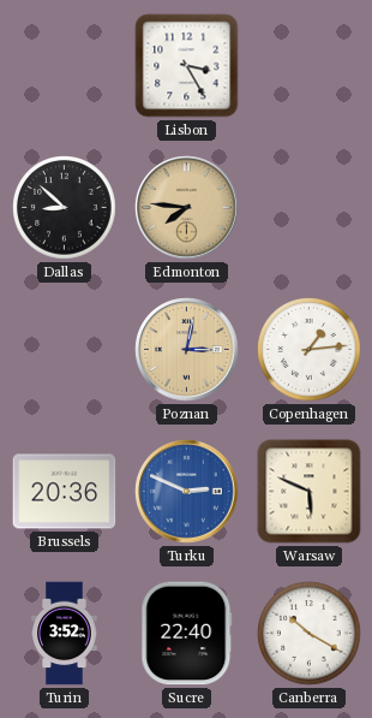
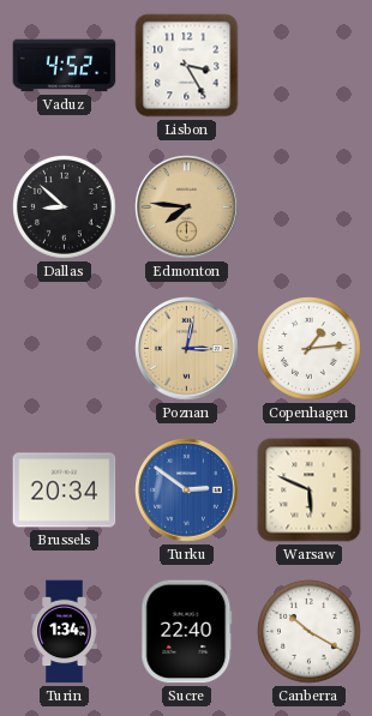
Vaduz: none -> 4:52
Brussels: 20:36 -> 20:34
Turku: 2:49 -> 2:51
Turin: 3:52 -> 1:34
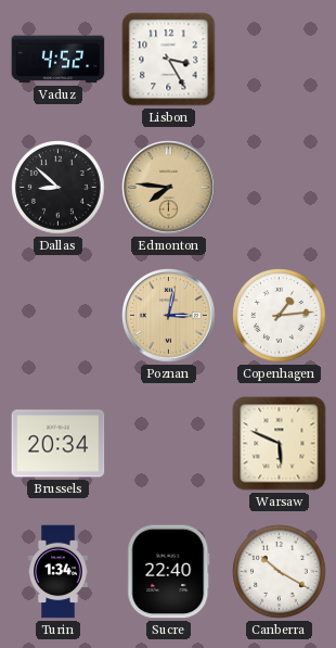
Turku: 2:51 -> none
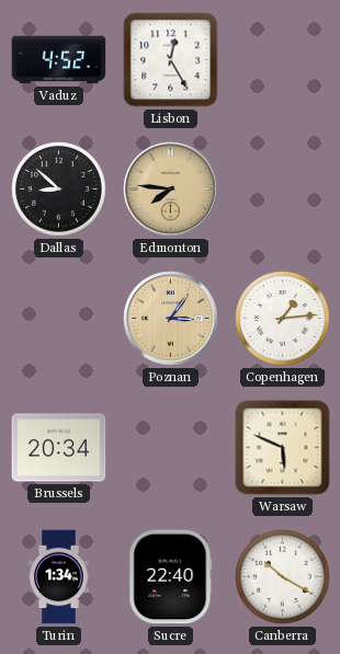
Lisbon: 3:25 -> 12:25
Poznan: 3:02 -> 3:06
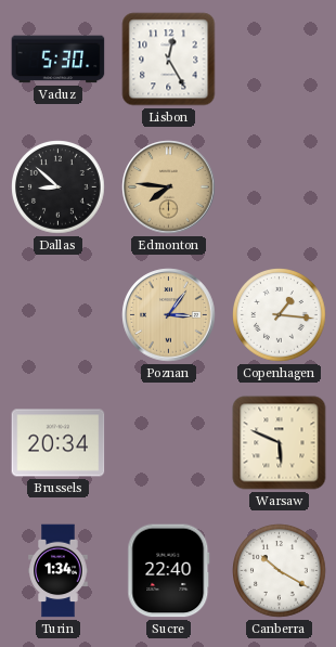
Vaduz: 4:52 -> 5:30
Copenhagen: 1:14 -> 1:16
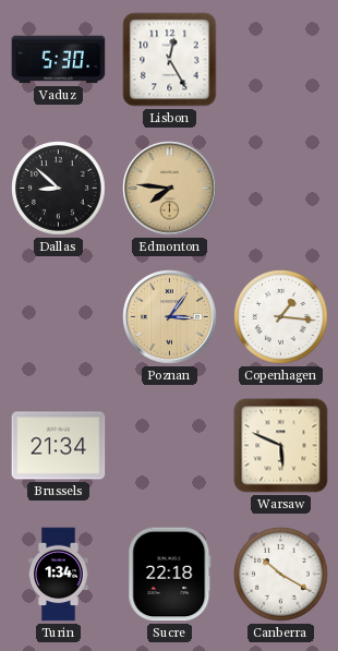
Brussels: 20:34 -> 21:34
Sucre: 22:40 -> 22:18
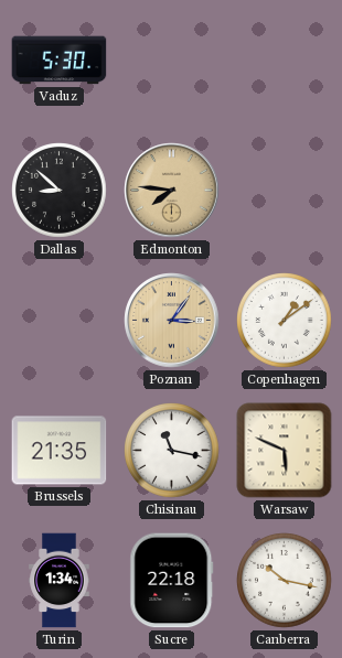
Lisbon: 12:25 -> none
Copenhagen: 1:16 -> 1:09
Brussels: 21:34 -> 21:35
Chisinau: none -> 11:17
Canberra: 10:20 -> 10:17
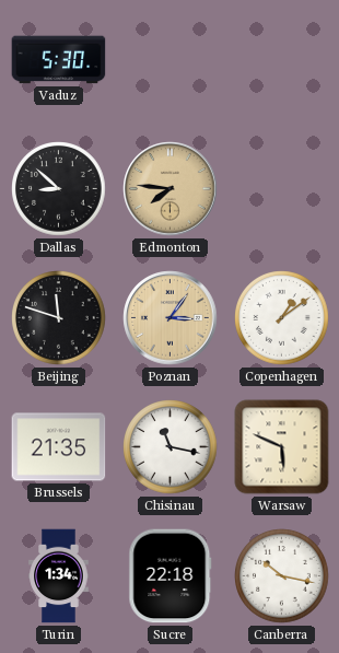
Beijing: none -> 11:48
